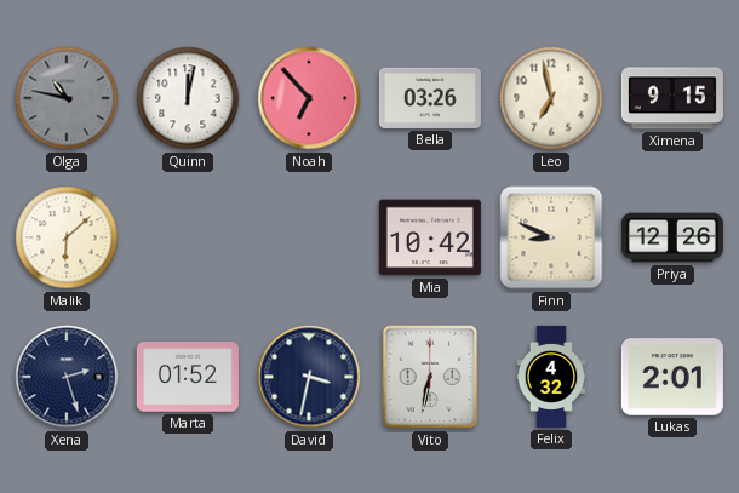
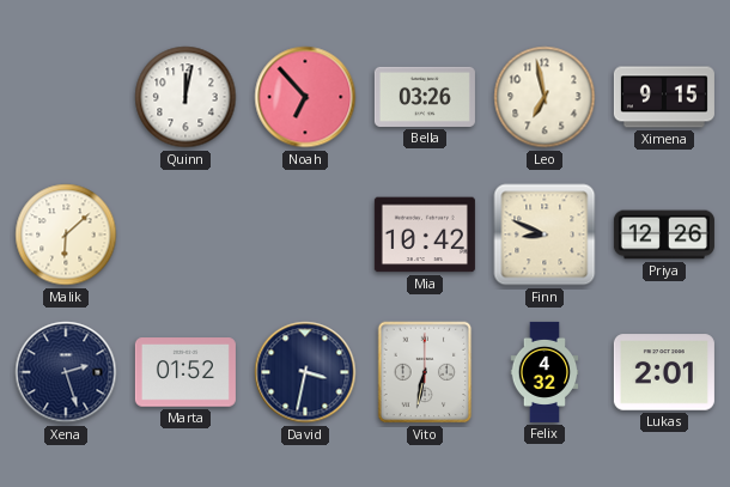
Olga: 10:47 -> none
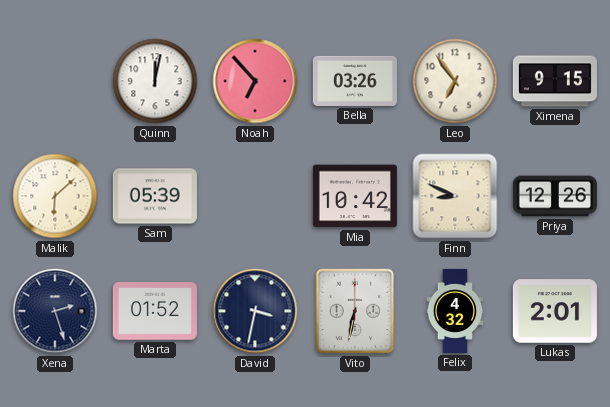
Leo: 6:58 -> 6:54
Sam: none -> 05:39
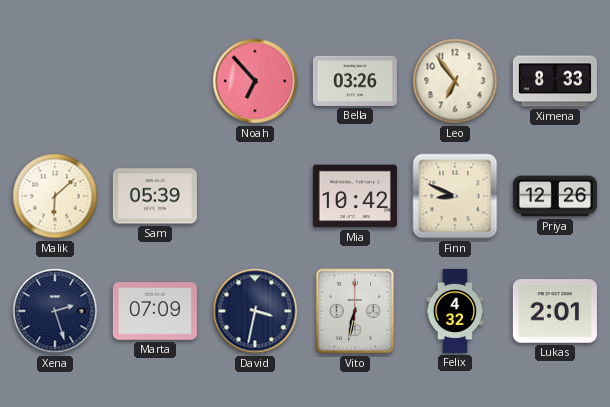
Quinn: 12:02 -> none
Ximena: 9:15 -> 8:33
Marta: 01:52 -> 07:09
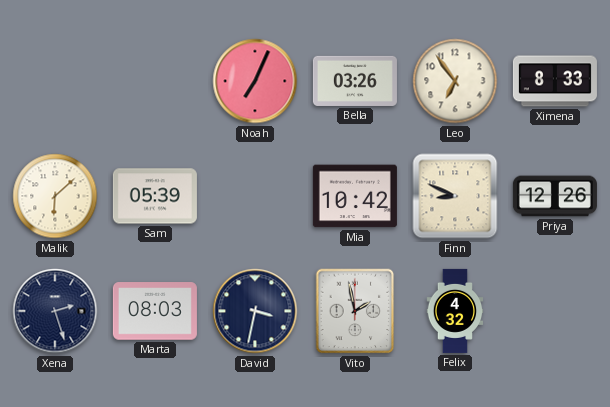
Noah: 6:53 -> 7:04
Marta: 07:09 -> 08:03
Vito: 6:32 -> 1:58
Lukas: 2:01 -> none
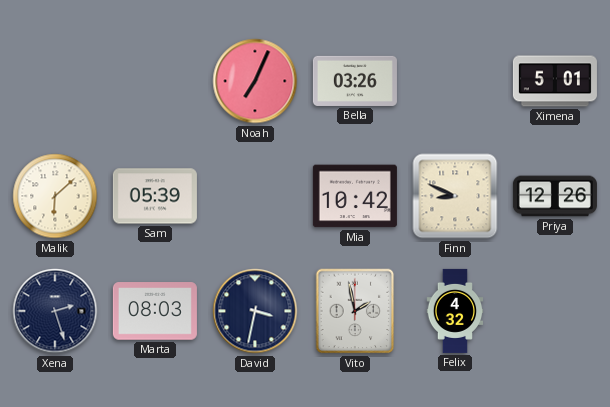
Leo: 6:54 -> none
Ximena: 8:33 -> 5:01
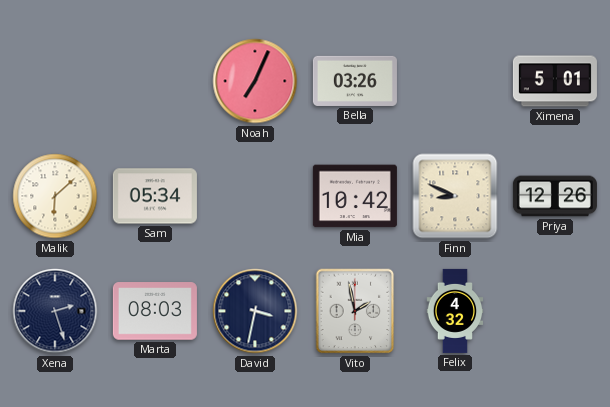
Sam: 05:39 -> 05:34
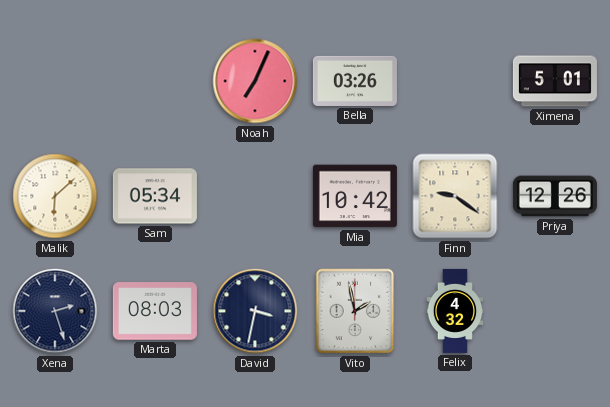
Finn: 8:49 -> 9:21
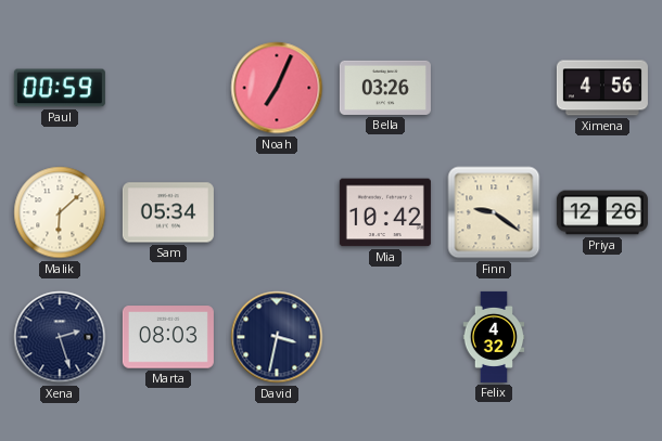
Paul: none -> 00:59
Ximena: 5:01 -> 4:56
Vito: 1:58 -> none
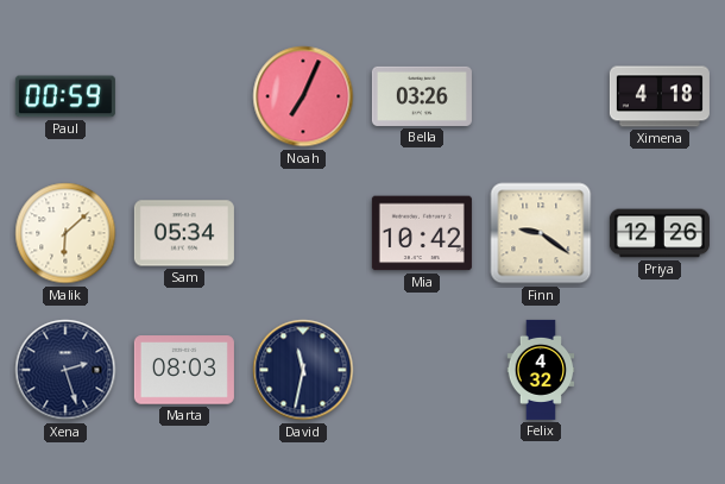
Ximena: 4:56 -> 4:18
David: 3:32 -> 11:32
